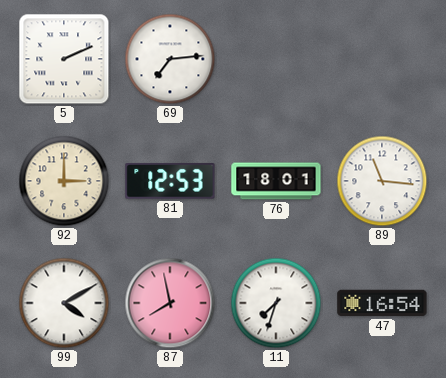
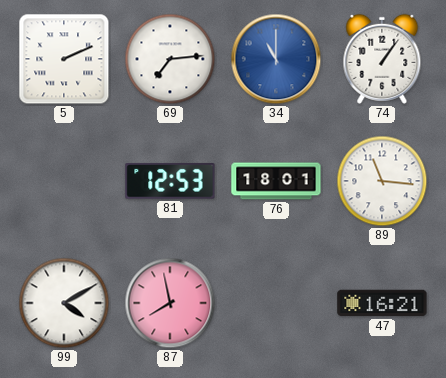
34: none -> 11:00
74: none -> 1:06
92: 3:00 -> none
11: 7:33 -> none
47: 16:54 -> 16:21
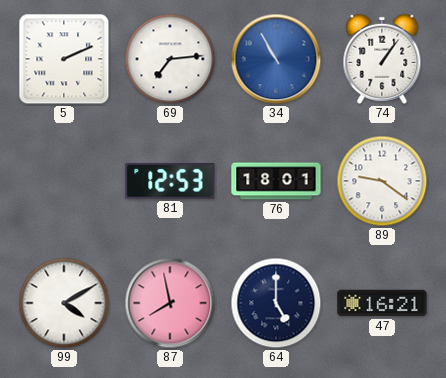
34: 11:00 -> 10:55
89: 11:16 -> 9:21
64: none -> 5:00
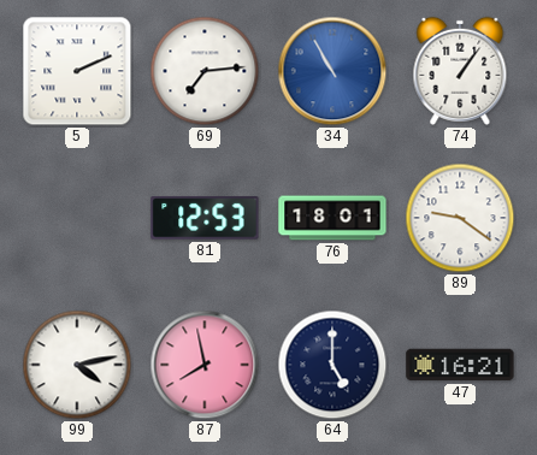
99: 4:10 -> 4:13
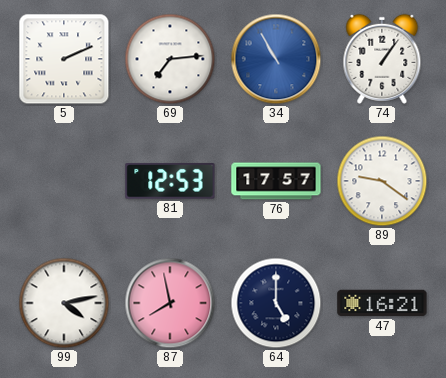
76: 18:01 -> 17:57
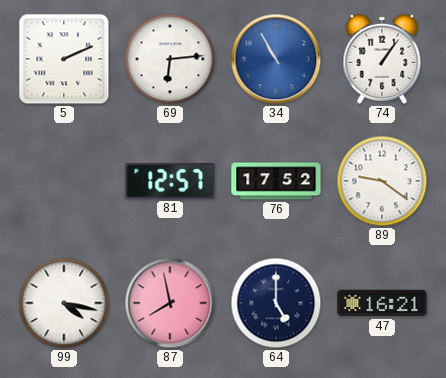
69: 7:14 -> 6:14
81: 12:53 -> 12:57
76: 17:57 -> 17:52
99: 4:13 -> 4:17
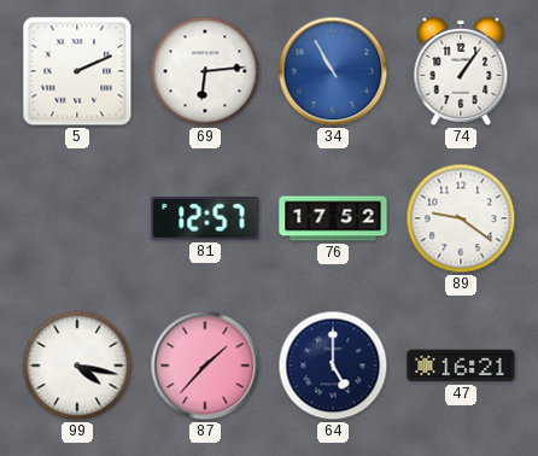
87: 7:58 -> 1:37
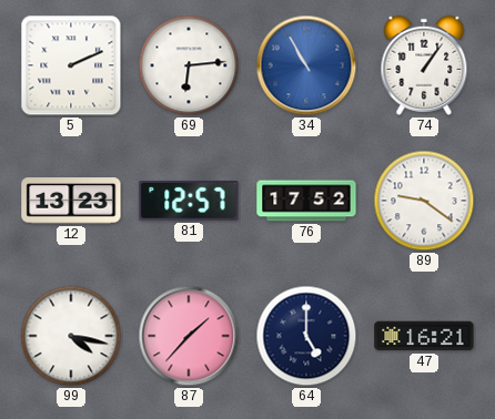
12: none -> 13:23
